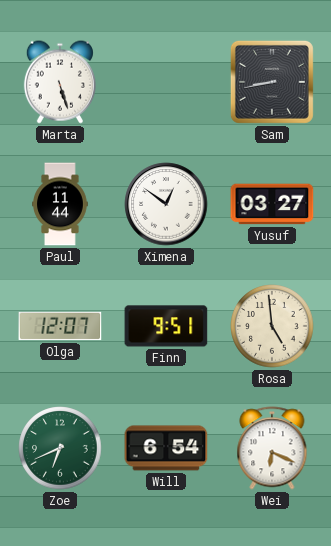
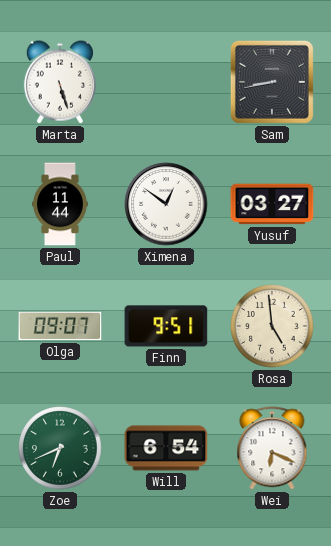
Olga: 12:07 -> 09:07
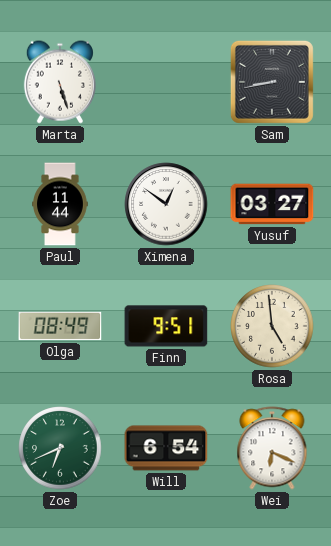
Olga: 09:07 -> 08:49
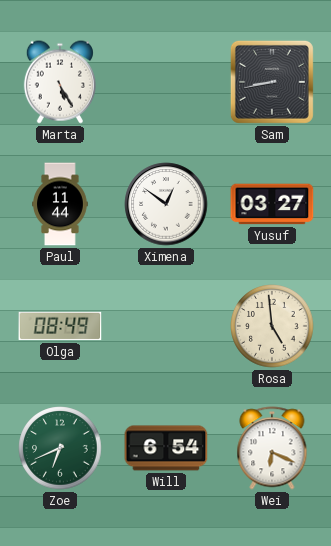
Marta: 5:27 -> 5:25
Finn: 9:51 -> none
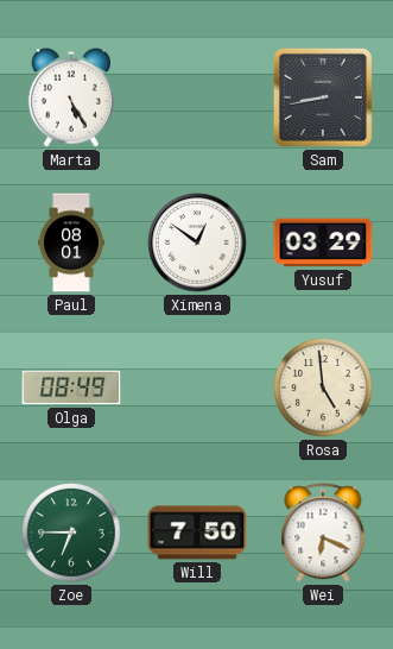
Paul: 11:44 -> 08:01
Yusuf: 03:27 -> 03:29
Zoe: 6:41 -> 6:45
Will: 6:54 -> 7:50
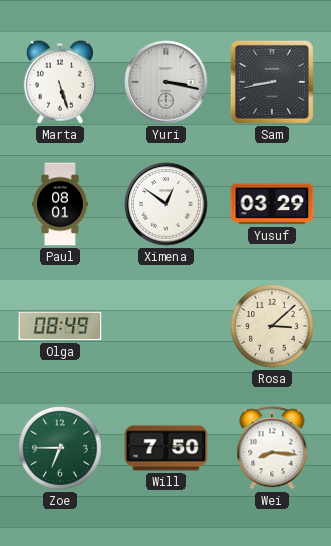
Marta: 5:25 -> 5:27
Yuri: none -> 3:17
Rosa: 4:59 -> 3:08
Wei: 6:19 -> 8:16
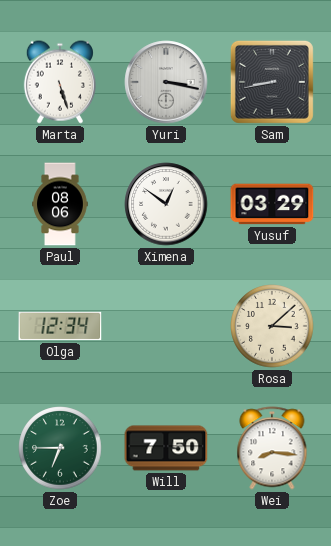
Paul: 08:01 -> 08:06
Olga: 08:49 -> 12:34
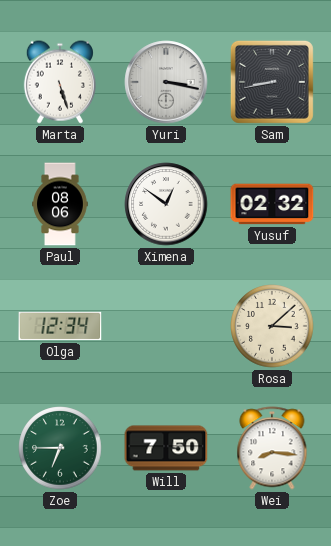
Yusuf: 03:29 -> 02:32
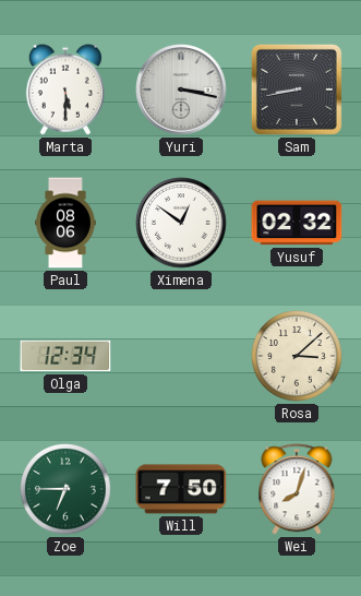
Marta: 5:27 -> 5:30
Wei: 8:16 -> 8:03
